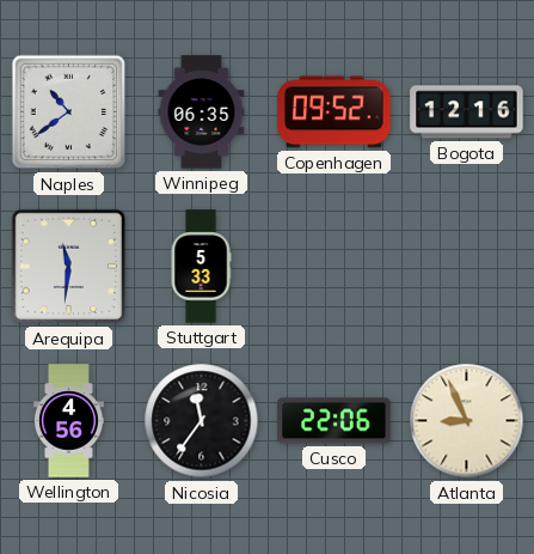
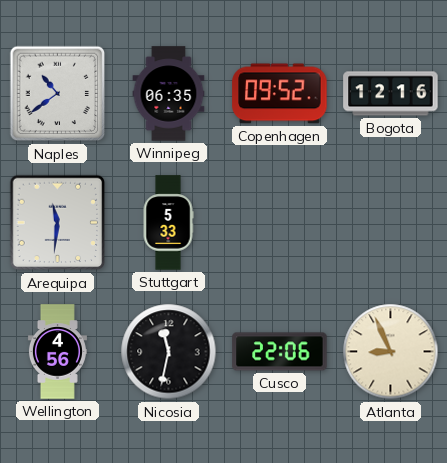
Nicosia: 11:36 -> 11:32
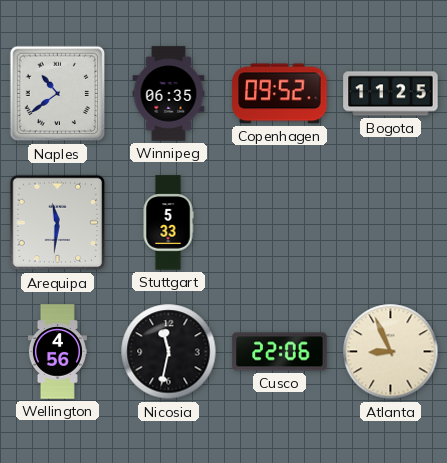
Bogota: 12:16 -> 11:25
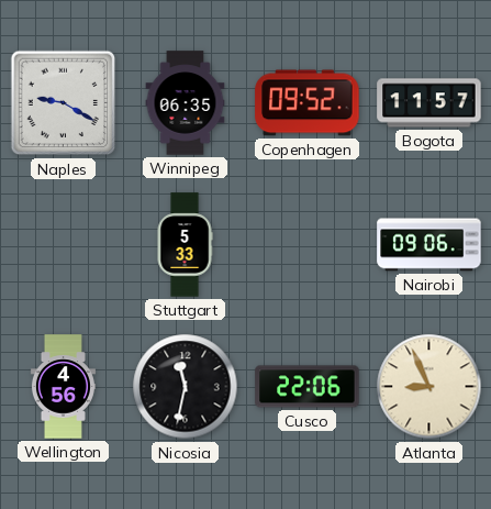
Naples: 10:39 -> 9:20
Bogota: 11:25 -> 11:57
Arequipa: 11:31 -> none
Nairobi: none -> 09:06
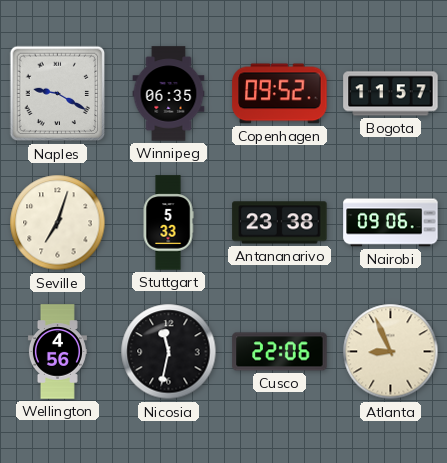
Seville: none -> 7:03
Antananarivo: none -> 23:38
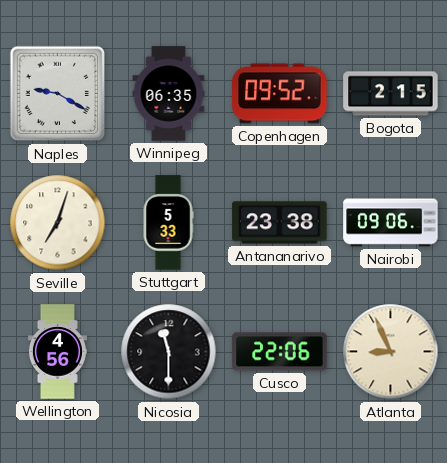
Bogota: 11:57 -> 2:15
Nicosia: 11:32 -> 11:30
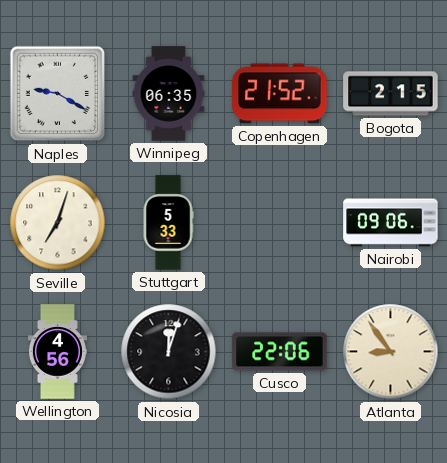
Copenhagen: 09:52 -> 21:52
Antananarivo: 23:38 -> none
Nicosia: 11:30 -> 12:03
Atlanta: 8:56 -> 8:54
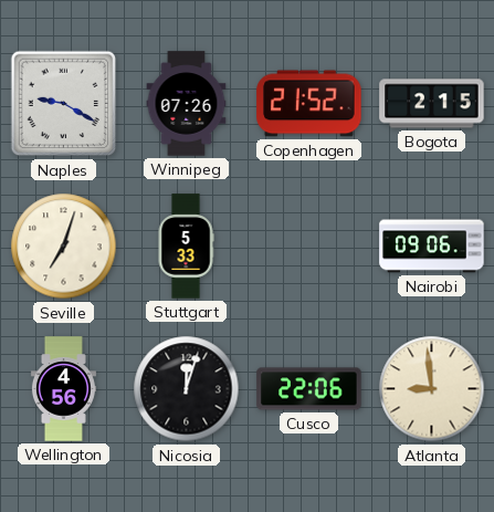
Winnipeg: 06:35 -> 07:26
Atlanta: 8:54 -> 8:59
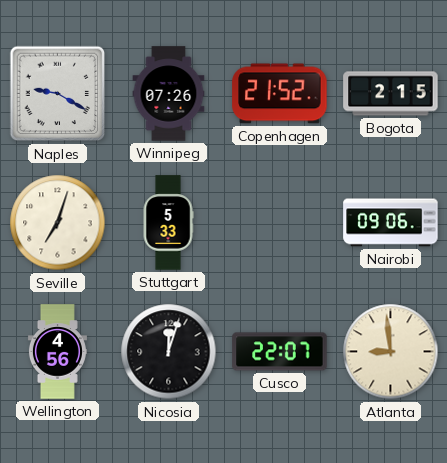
Cusco: 22:06 -> 22:07
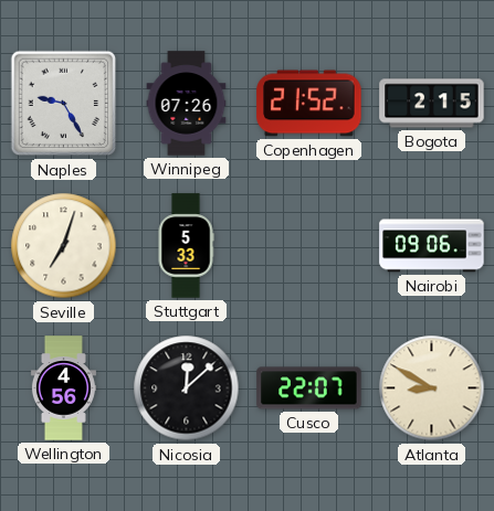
Naples: 9:20 -> 9:25
Nicosia: 12:03 -> 12:08
Atlanta: 8:59 -> 8:50
